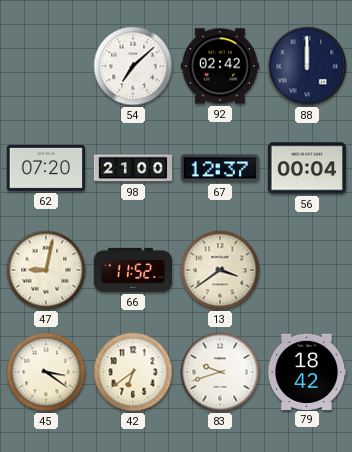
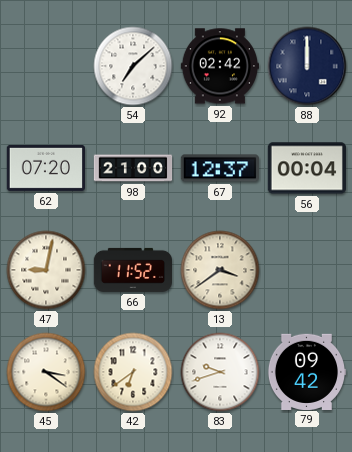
79: 18:42 -> 09:42
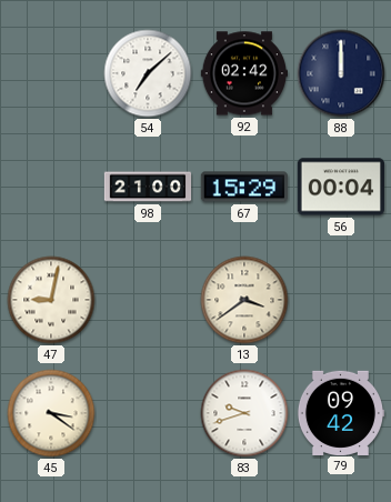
62: 07:20 -> none
67: 12:37 -> 15:29
66: 11:52 -> none
42: 6:39 -> none
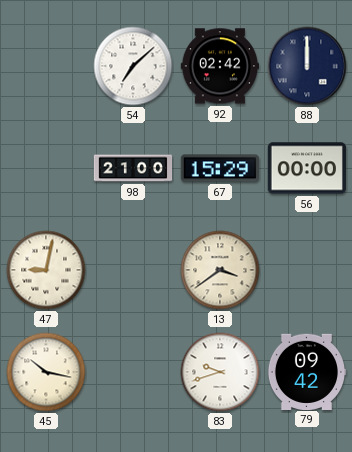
56: 00:04 -> 00:00
45: 3:21 -> 10:17
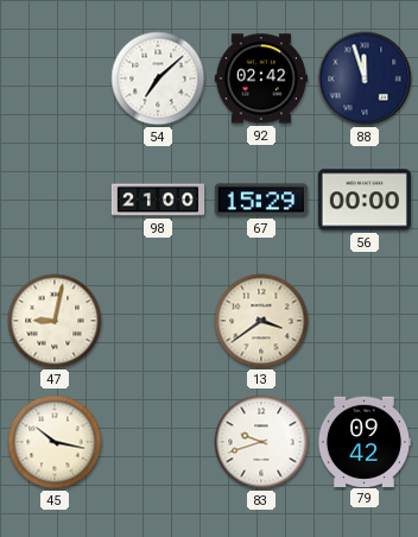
88: 12:00 -> 11:57
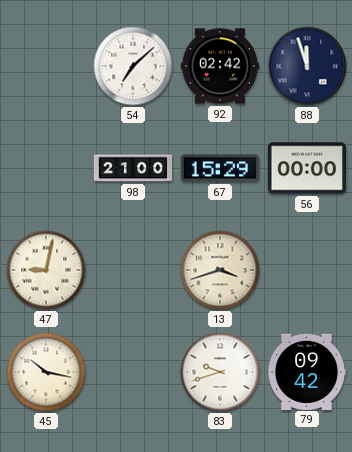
13: 3:39 -> 3:42
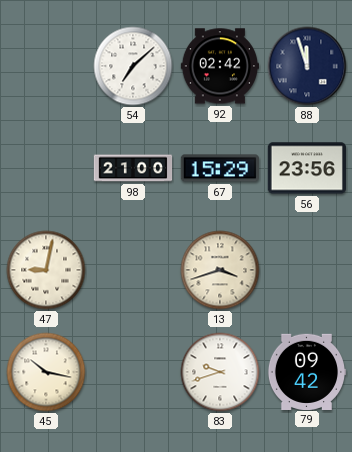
56: 00:00 -> 23:56
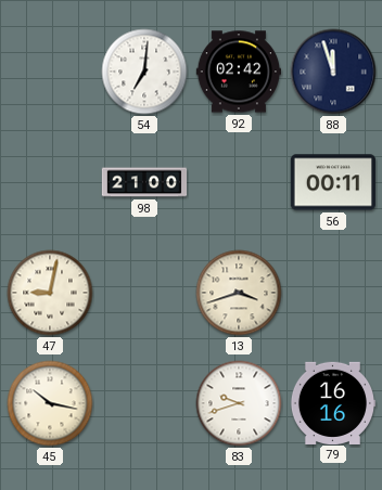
54: 7:08 -> 7:01
67: 15:29 -> none
56: 23:56 -> 00:11
79: 09:42 -> 16:16
